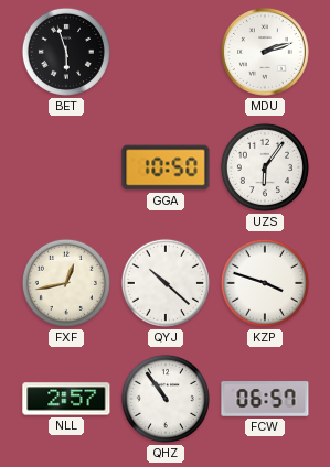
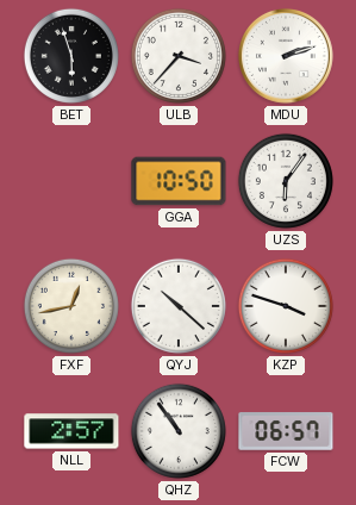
ULB: none -> 3:37
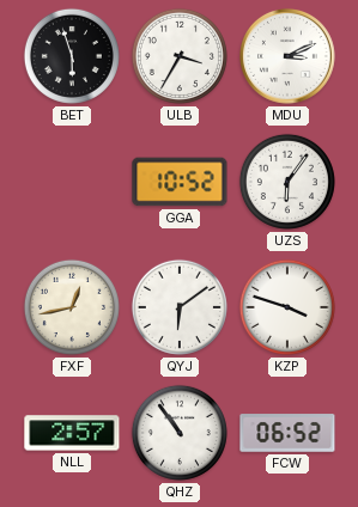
ULB: 3:37 -> 3:35
MDU: 2:12 -> 3:11
GGA: 10:50 -> 10:52
QYJ: 10:22 -> 6:09
FCW: 06:57 -> 06:52
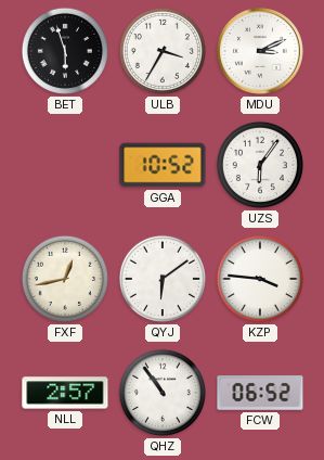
KZP: 3:48 -> 3:46
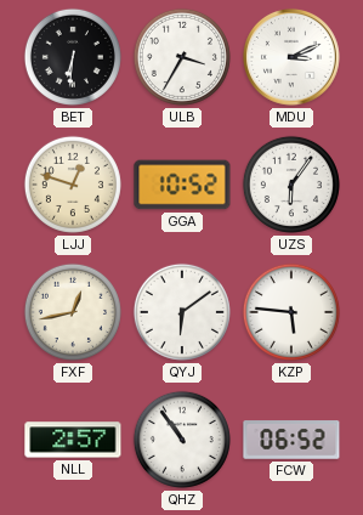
BET: 5:57 -> 6:31
LJJ: none -> 12:48
KZP: 3:46 -> 5:46
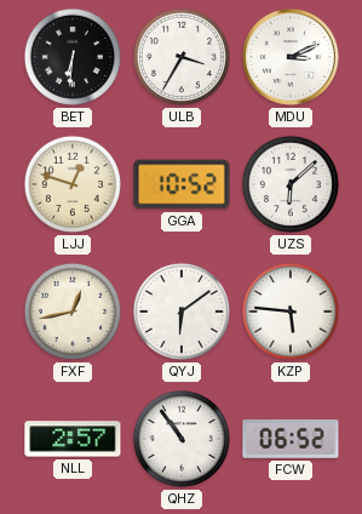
UZS: 6:06 -> 6:08
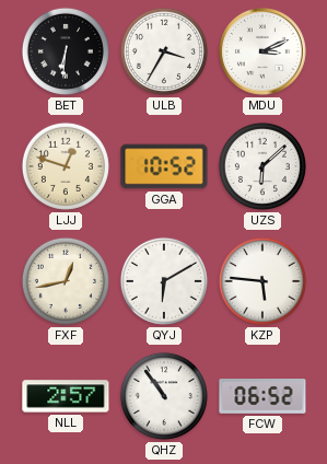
QYJ: 6:09 -> 6:10
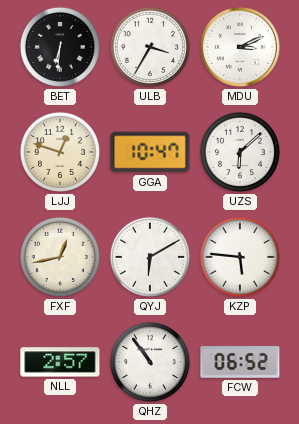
GGA: 10:52 -> 10:47
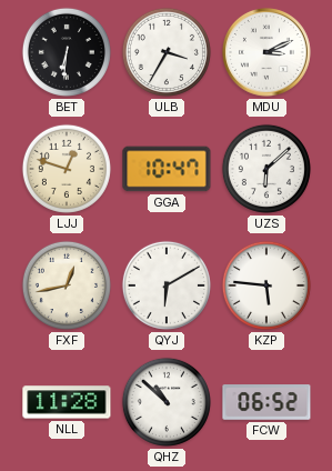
NLL: 2:57 -> 11:28
QHZ: 10:54 -> 10:52
